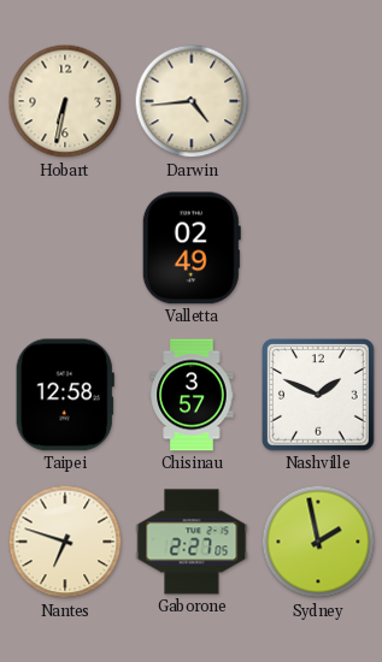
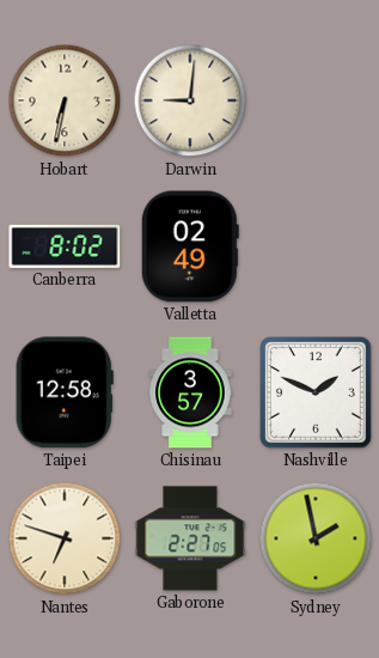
Darwin: 4:44 -> 9:01
Canberra: none -> 8:02
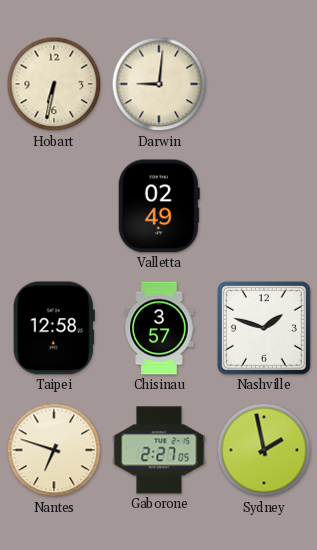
Canberra: 8:02 -> none
Nashville: 1:49 -> 1:48
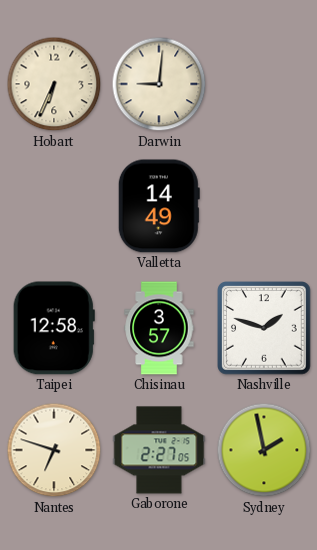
Hobart: 6:32 -> 6:34
Valletta: 02:49 -> 14:49
